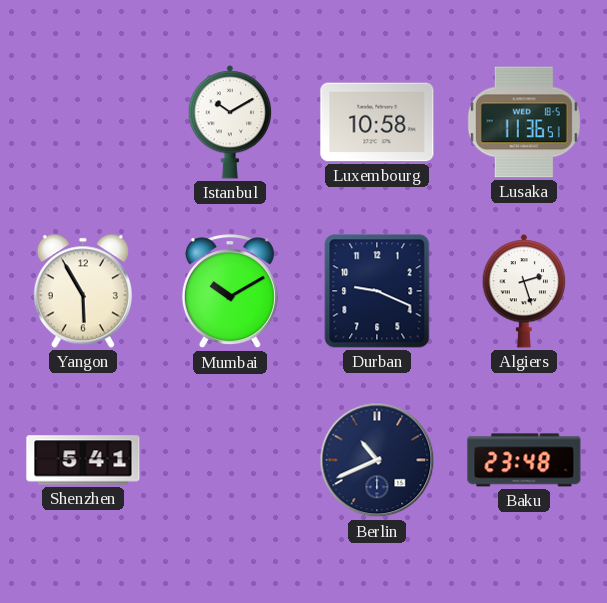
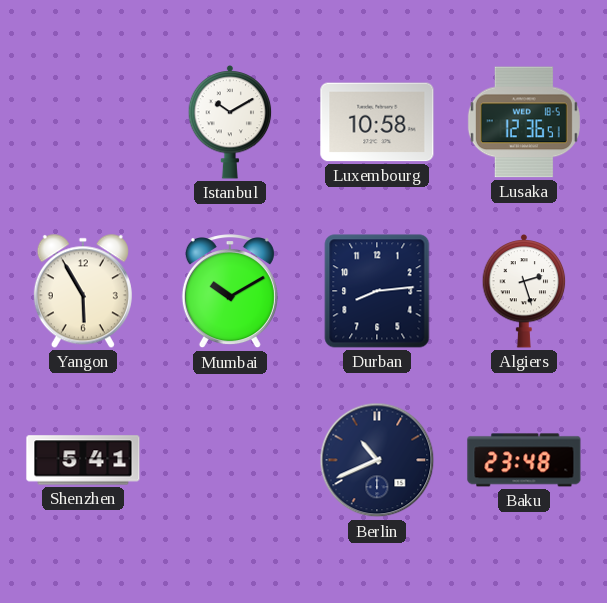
Lusaka: 11:36 -> 12:36
Durban: 9:19 -> 8:14
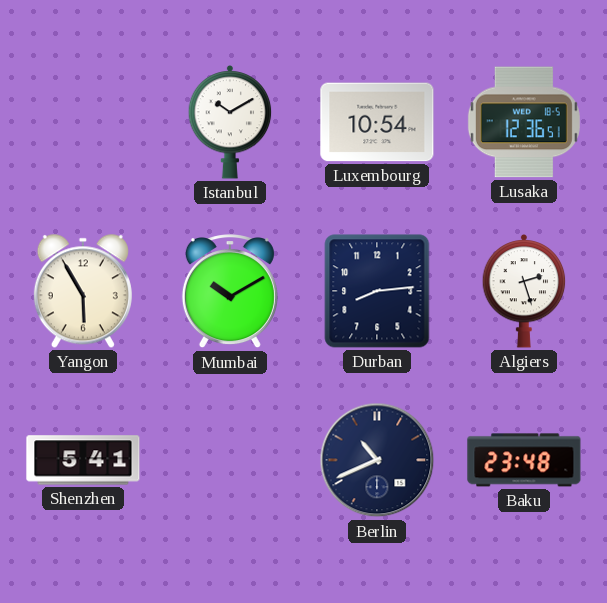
Luxembourg: 10:58 -> 10:54
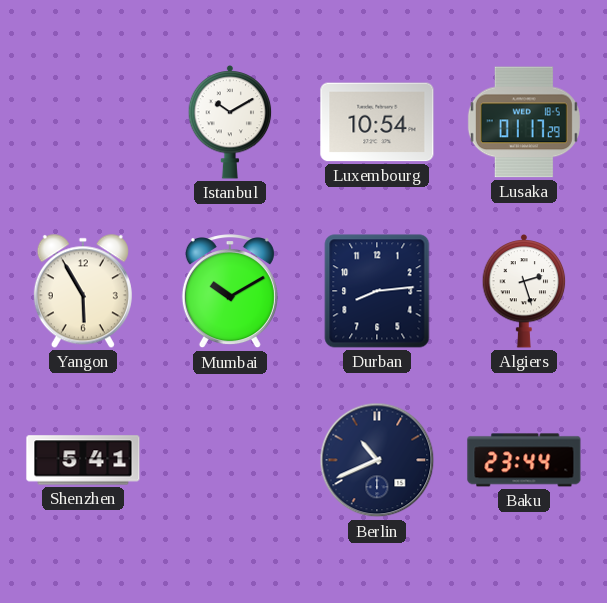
Lusaka: 12:36 -> 01:17
Baku: 23:48 -> 23:44
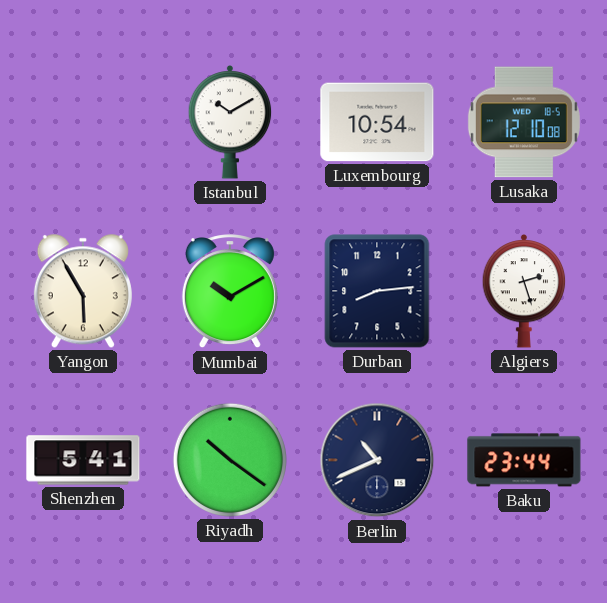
Lusaka: 01:17 -> 12:10
Riyadh: none -> 10:21
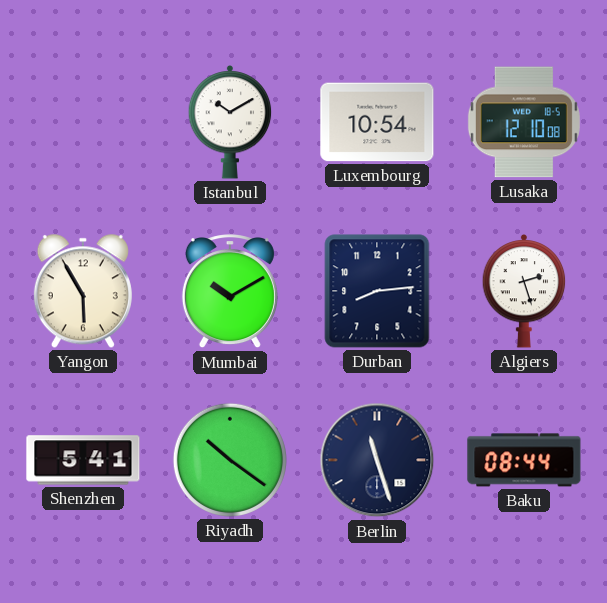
Berlin: 10:41 -> 11:27
Baku: 23:44 -> 08:44
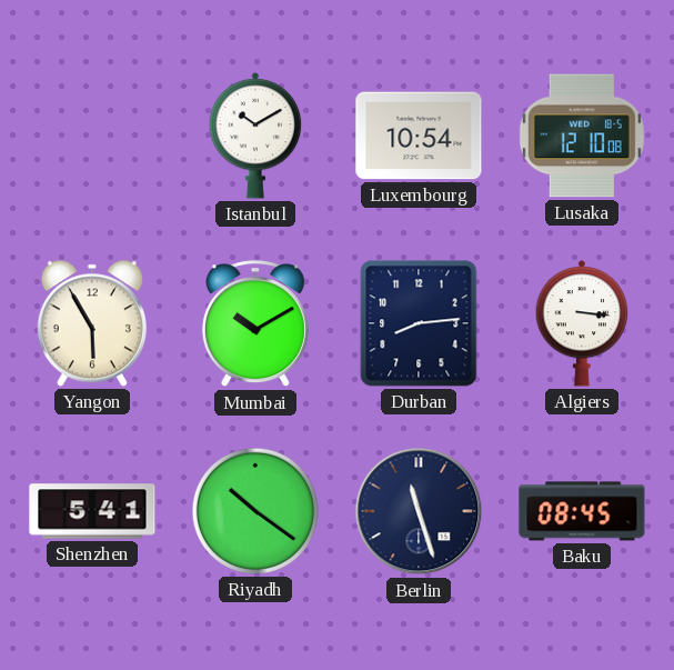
Algiers: 2:27 -> 3:16
Baku: 08:44 -> 08:45
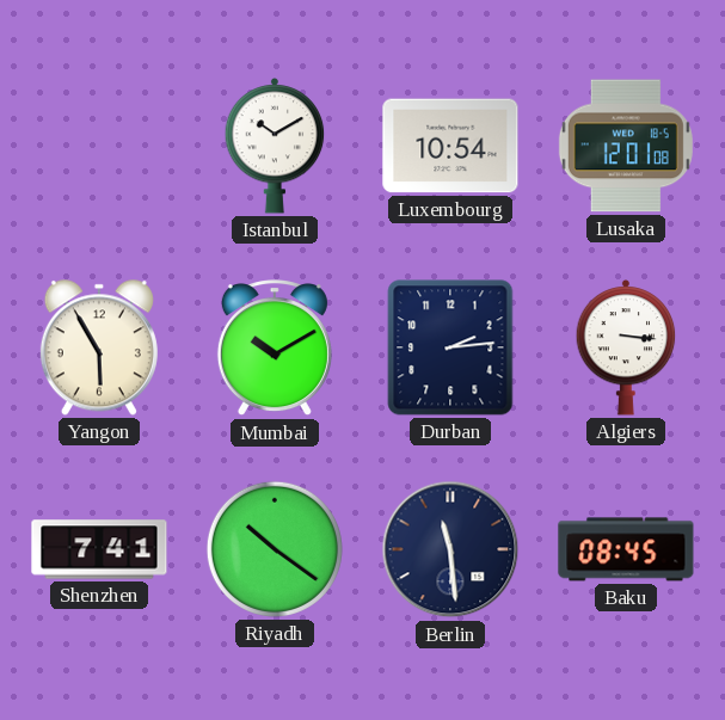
Lusaka: 12:10 -> 12:01
Durban: 8:14 -> 2:14
Shenzhen: 5:41 -> 7:41
Berlin: 11:27 -> 11:29
